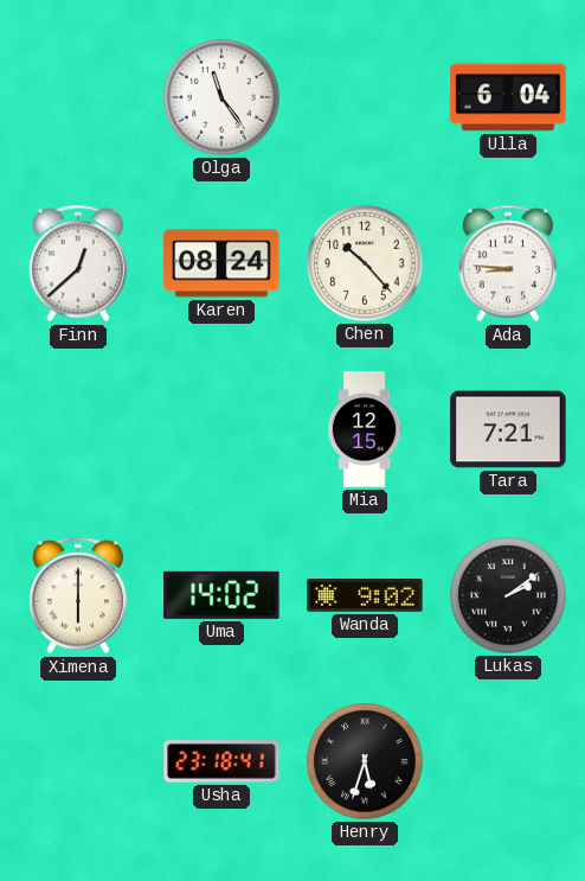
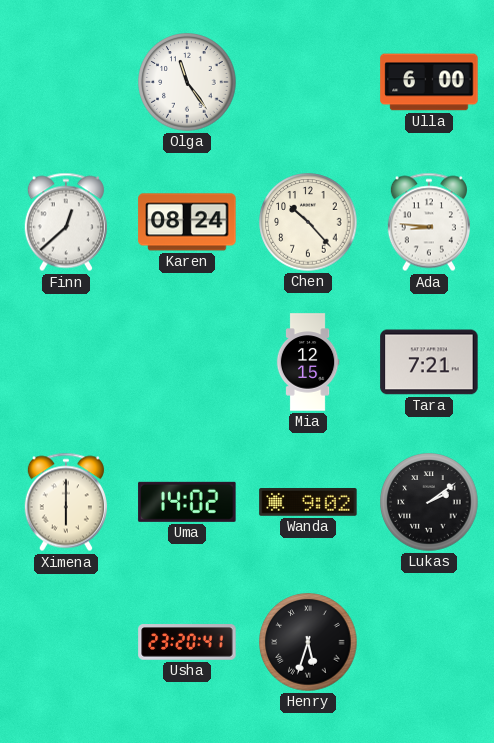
Ulla: 6:04 -> 6:00
Usha: 23:18 -> 23:20
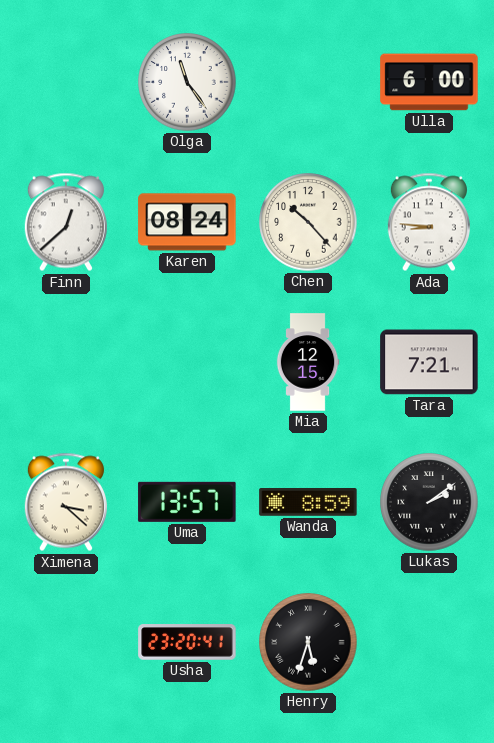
Ximena: 6:00 -> 3:22
Uma: 14:02 -> 13:57
Wanda: 9:02 -> 8:59
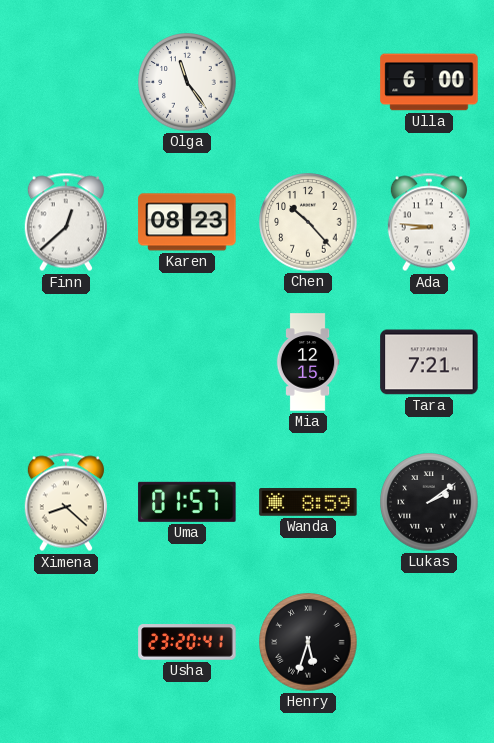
Karen: 08:24 -> 08:23
Ximena: 3:22 -> 8:22
Uma: 13:57 -> 01:57
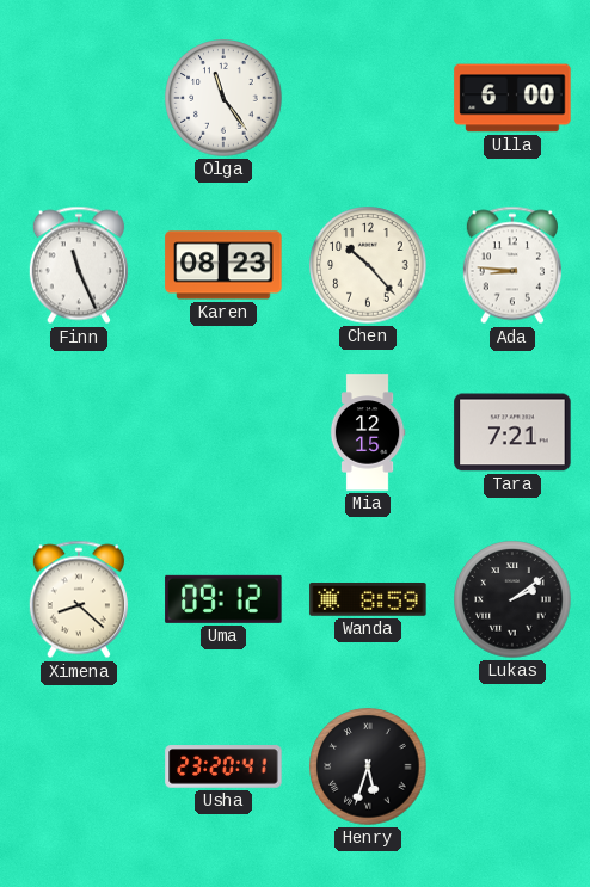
Finn: 12:38 -> 11:26
Uma: 01:57 -> 09:12
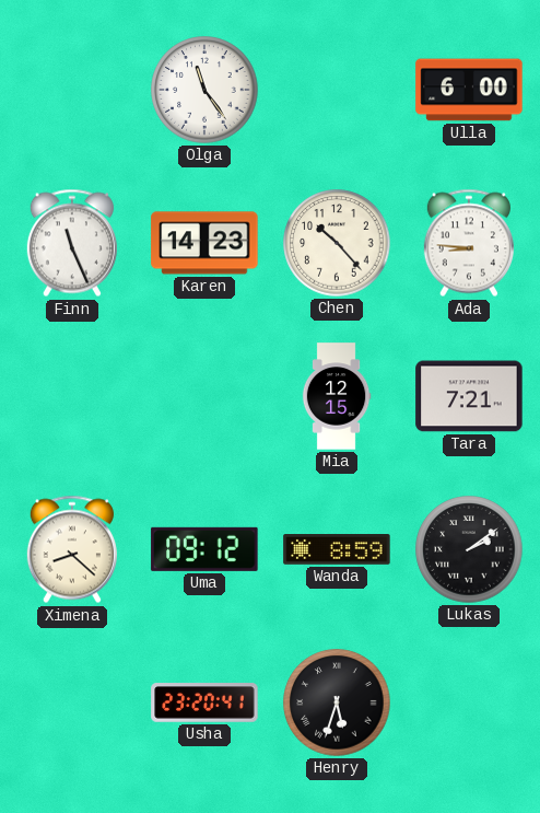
Karen: 08:23 -> 14:23
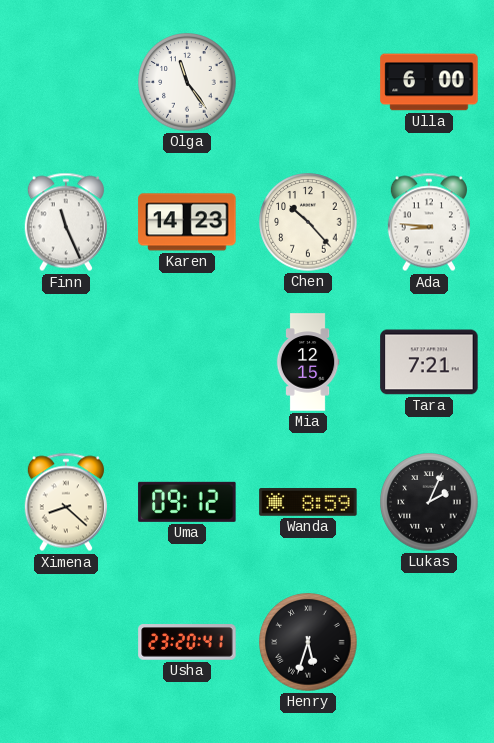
Lukas: 2:09 -> 2:04
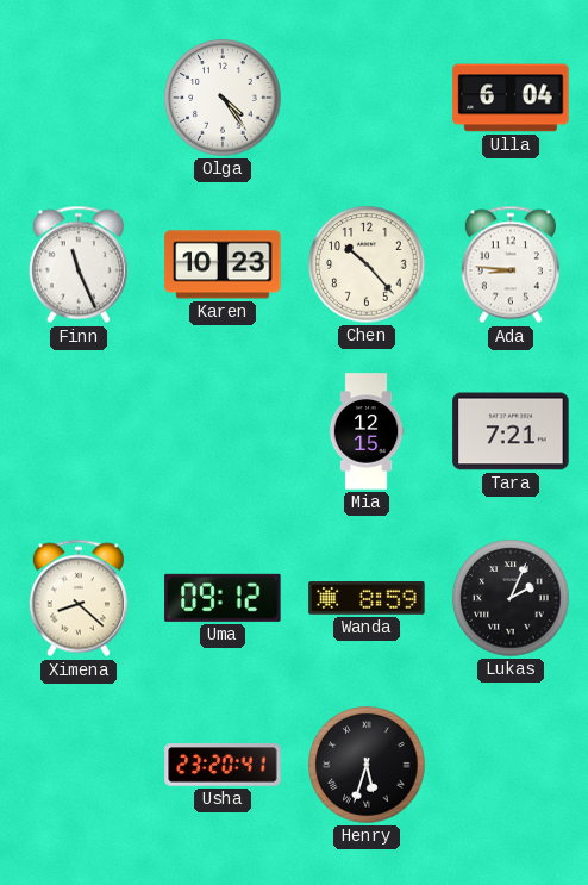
Olga: 11:24 -> 4:24
Ulla: 6:00 -> 6:04
Karen: 14:23 -> 10:23
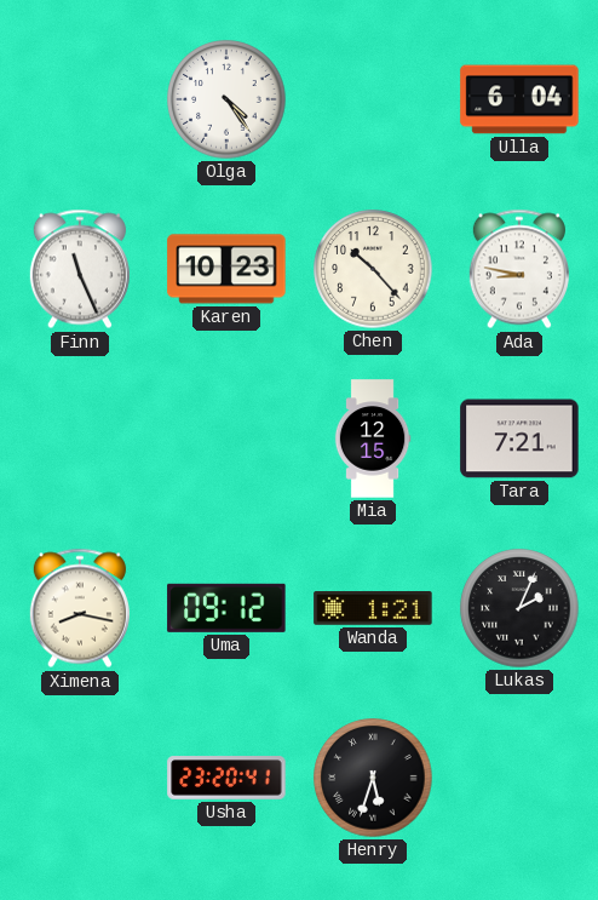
Ada: 8:46 -> 8:47
Ximena: 8:22 -> 8:17
Wanda: 8:59 -> 1:21
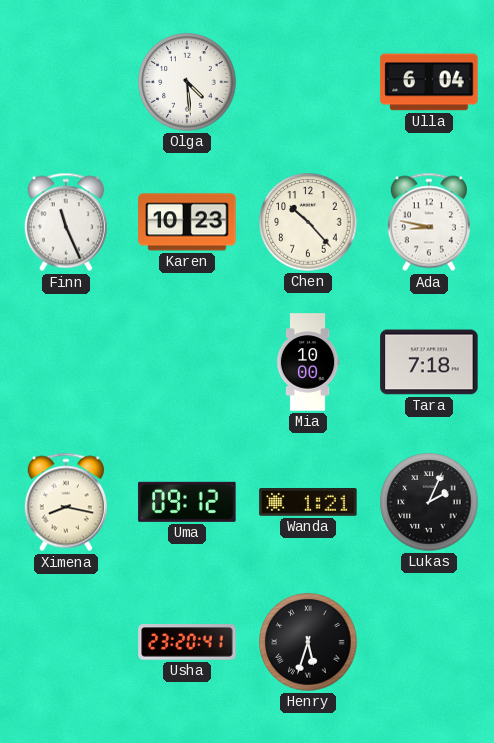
Olga: 4:24 -> 4:29
Mia: 12:15 -> 10:00
Tara: 7:21 -> 7:18
